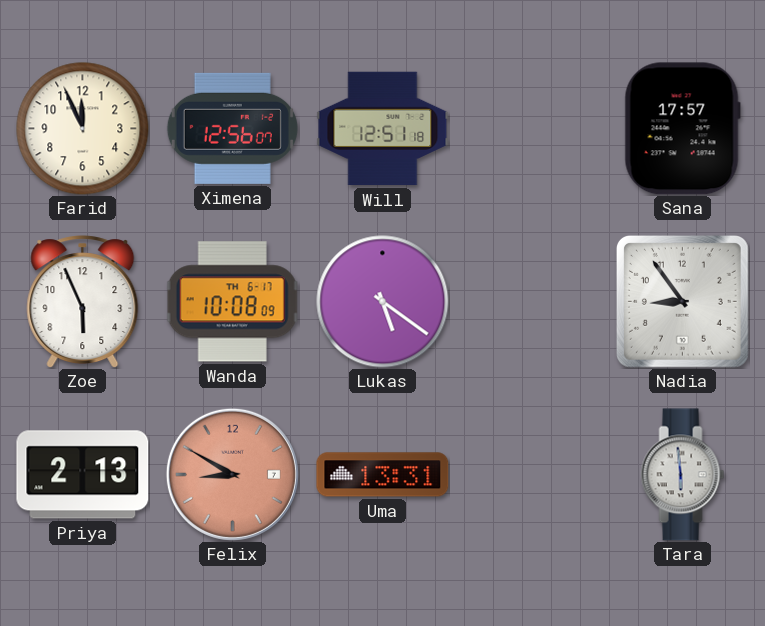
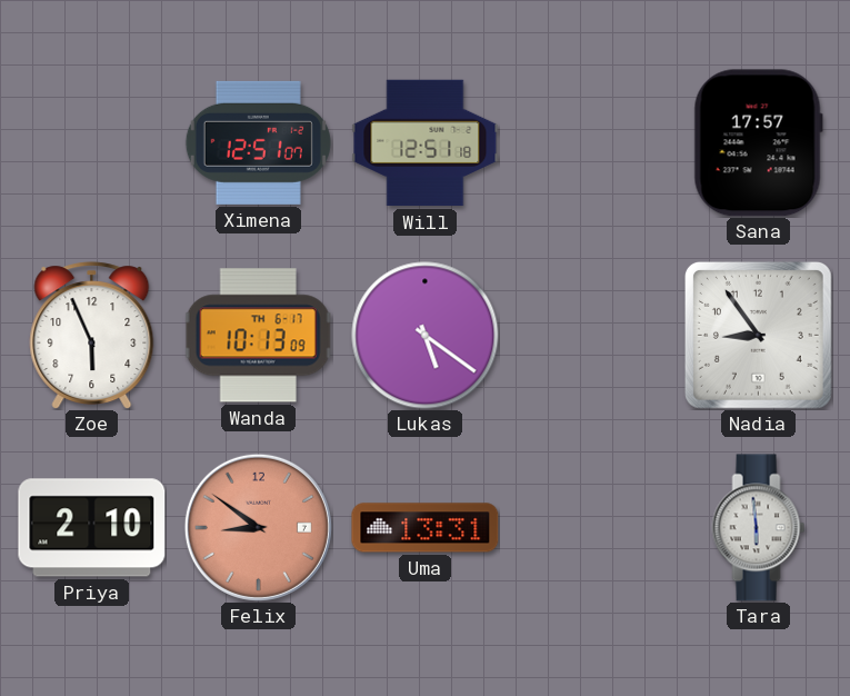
Farid: 11:56 -> none
Ximena: 12:56 -> 12:51
Wanda: 10:08 -> 10:13
Priya: 2:13 -> 2:10
Felix: 8:50 -> 8:51
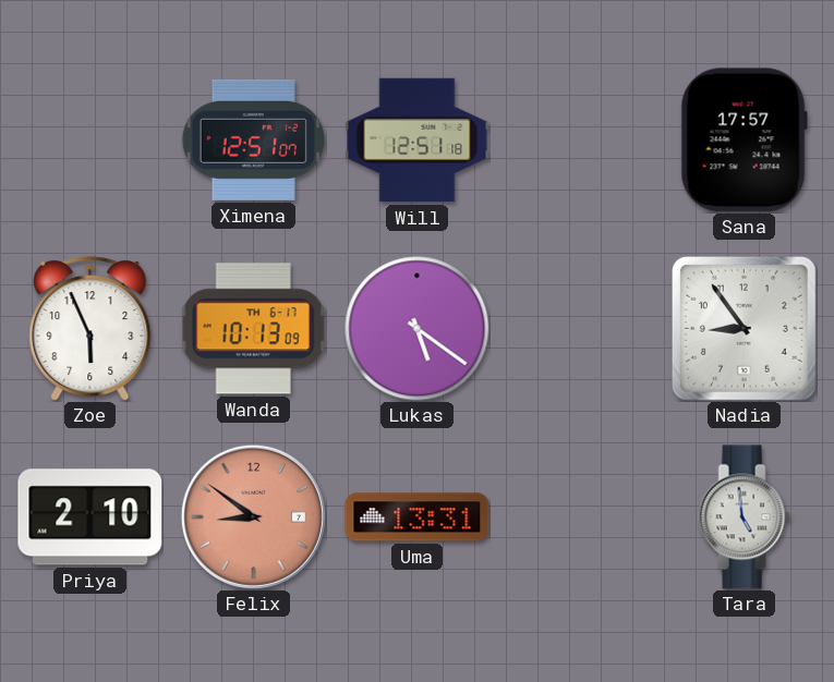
Tara: 5:59 -> 4:59
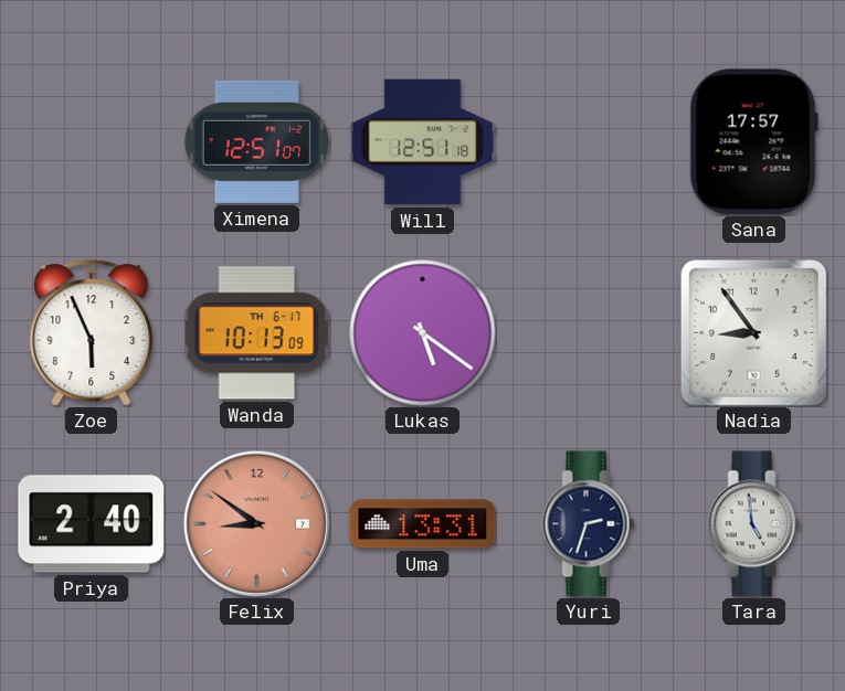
Priya: 2:10 -> 2:40
Yuri: none -> 2:33
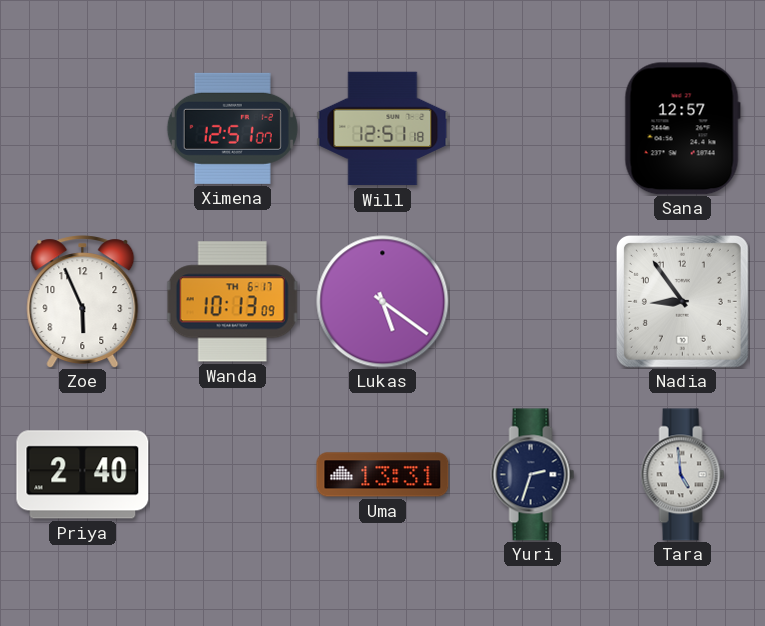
Sana: 17:57 -> 12:57
Felix: 8:51 -> none
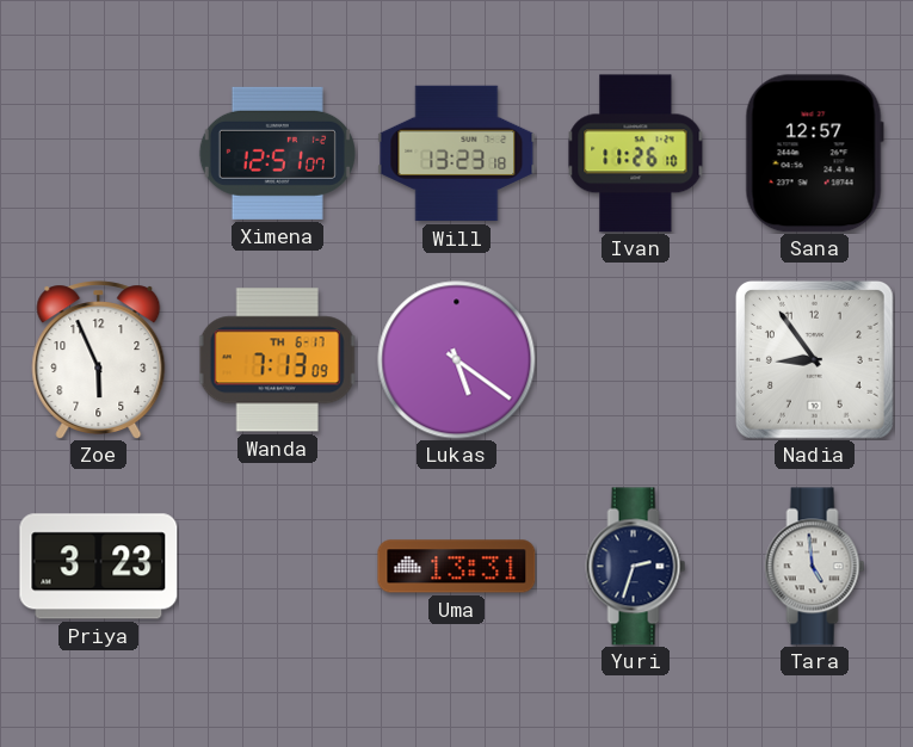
Will: 12:51 -> 13:23
Ivan: none -> 11:26
Wanda: 10:13 -> 7:13
Priya: 2:40 -> 3:23
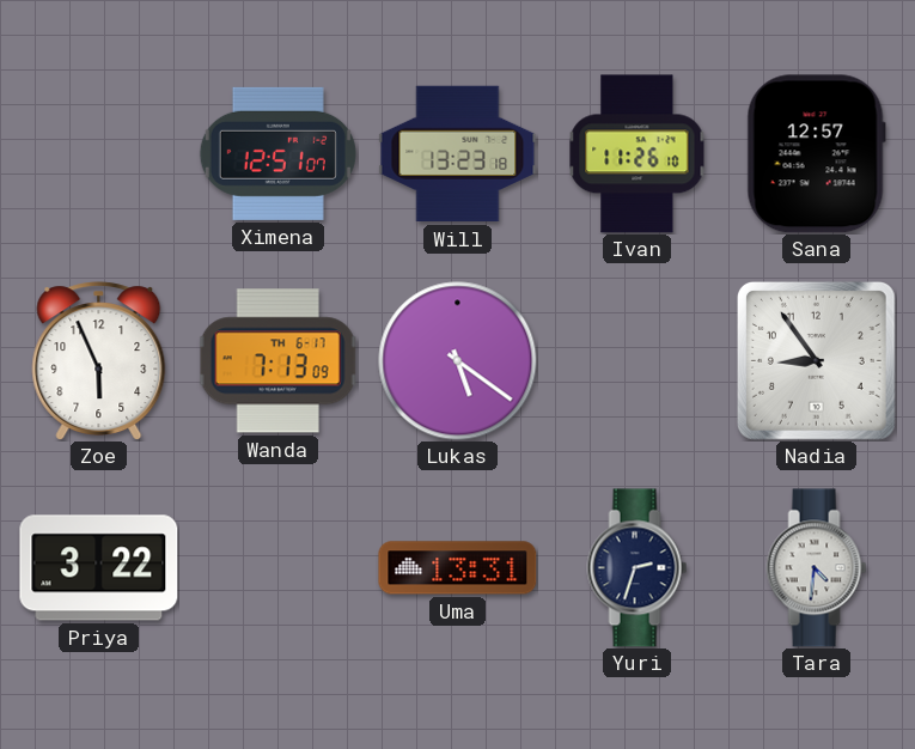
Priya: 3:23 -> 3:22
Tara: 4:59 -> 4:31
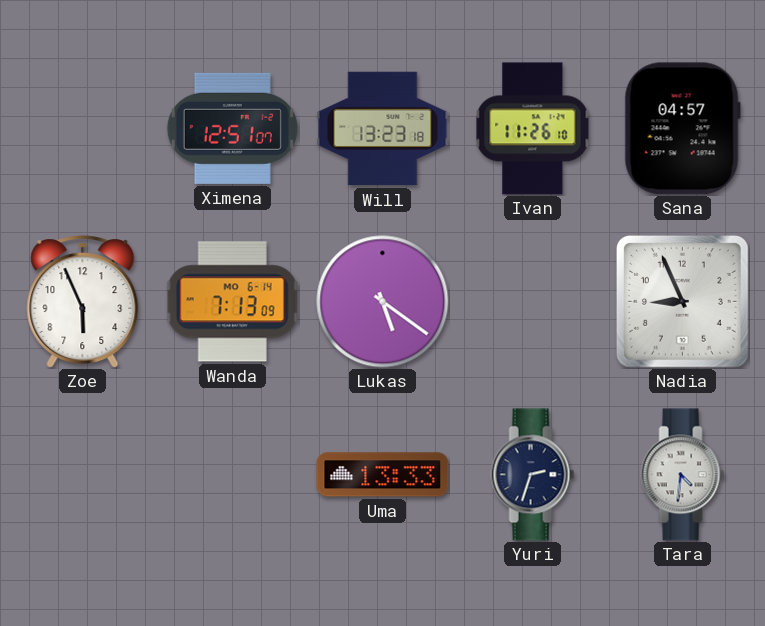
Sana: 12:57 -> 04:57
Wanda date: TH 6-17 -> MO 6-14
Nadia: 8:54 -> 8:56
Priya: 3:22 -> none
Uma: 13:31 -> 13:33
